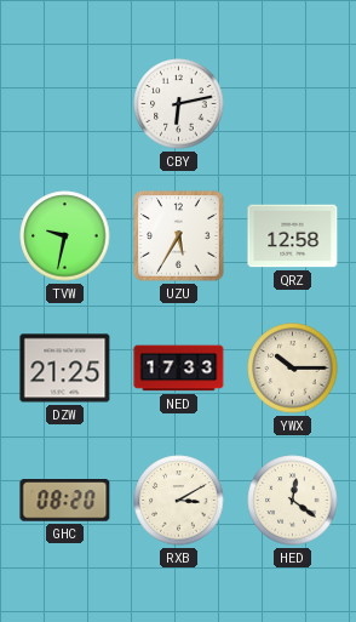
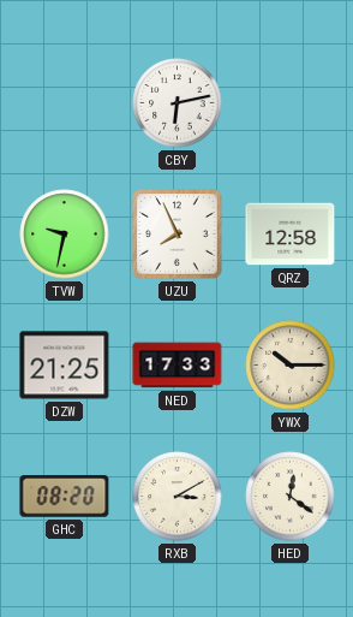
UZU: 5:35 -> 7:56
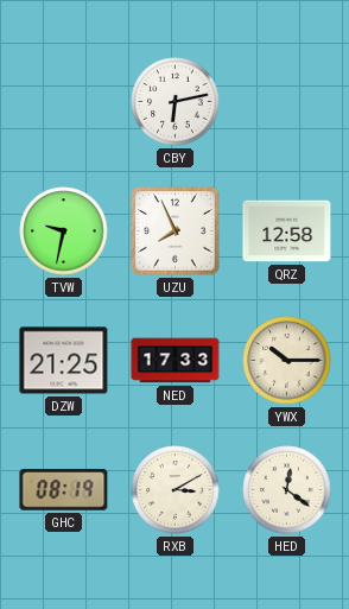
GHC: 08:20 -> 08:19
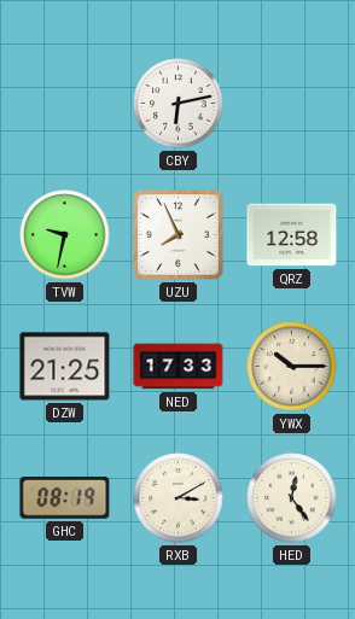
HED: 12:21 -> 12:24
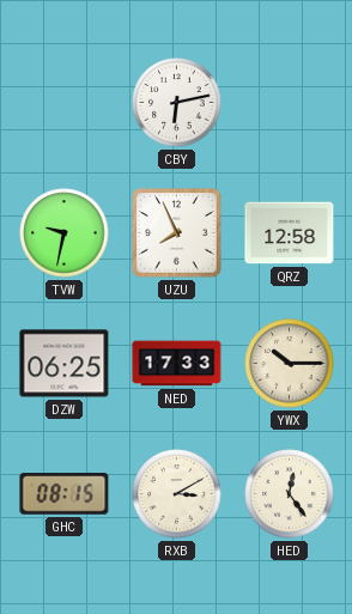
DZW: 21:25 -> 06:25
GHC: 08:19 -> 08:15
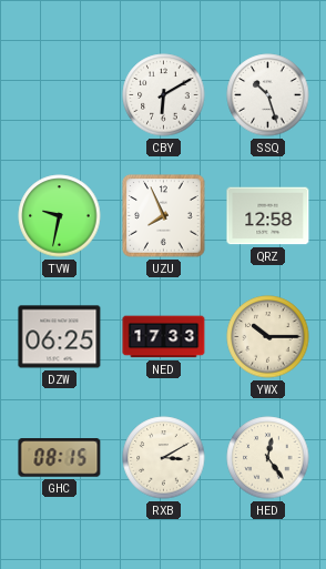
CBY: 6:13 -> 6:10
SSQ: none -> 10:27
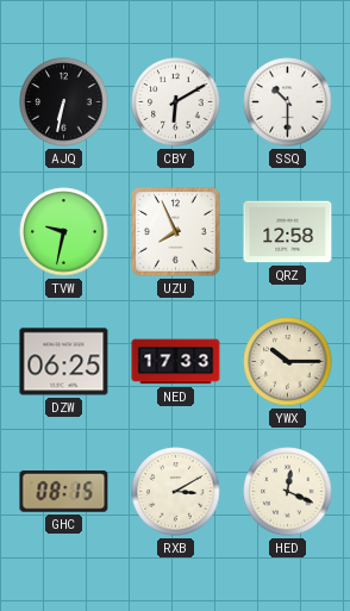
AJQ: none -> 6:32
SSQ: 10:27 -> 10:30
HED: 12:24 -> 12:19
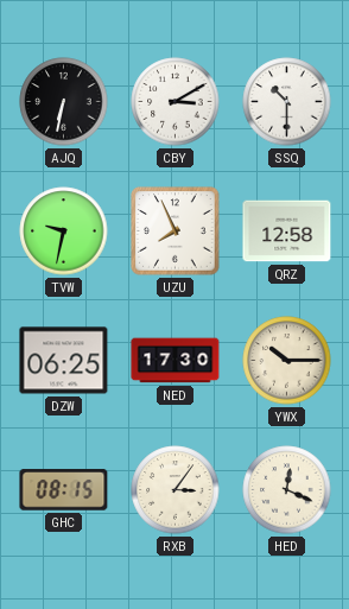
CBY: 6:10 -> 3:10
NED: 17:33 -> 17:30
RXB: 3:10 -> 3:06
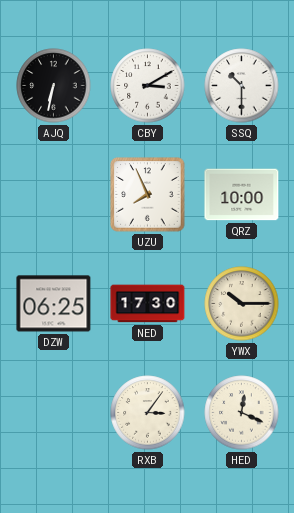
TVW: 9:32 -> none
QRZ: 12:58 -> 10:00
GHC: 08:15 -> none
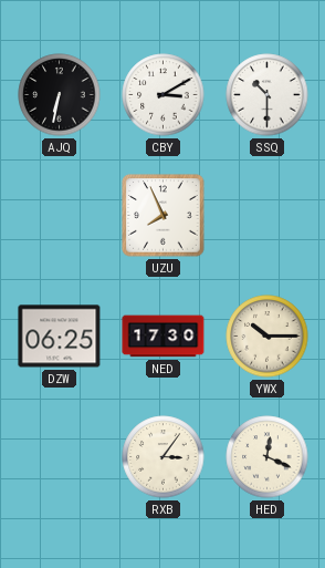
QRZ: 10:00 -> none
